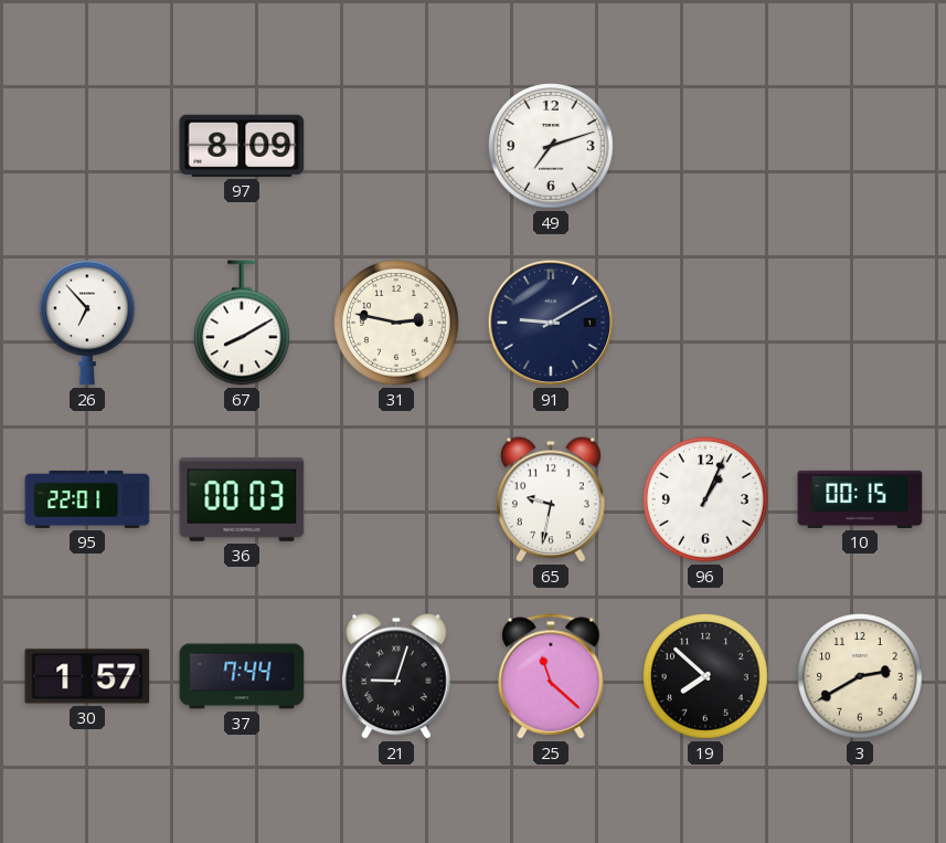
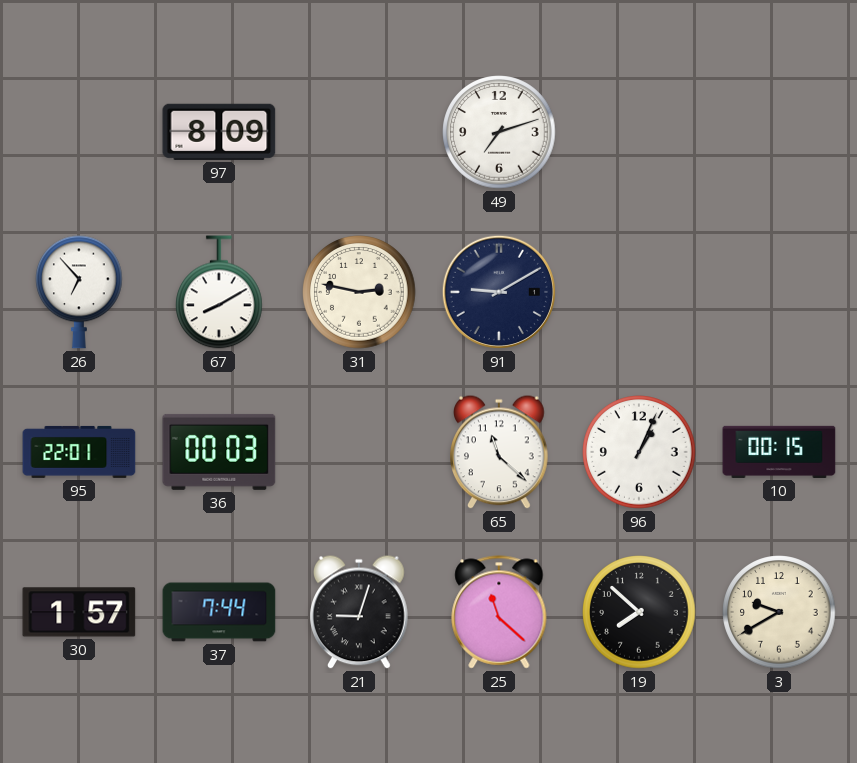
65: 9:32 -> 11:22
3: 2:40 -> 9:40
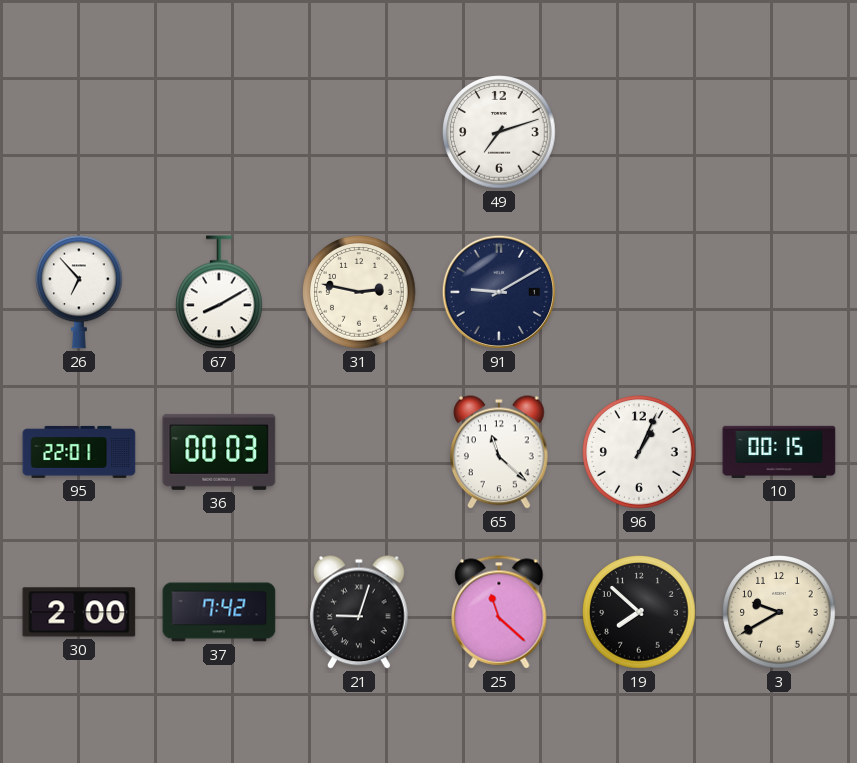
97: 8:09 -> none
30: 1:57 -> 2:00
37: 7:44 -> 7:42
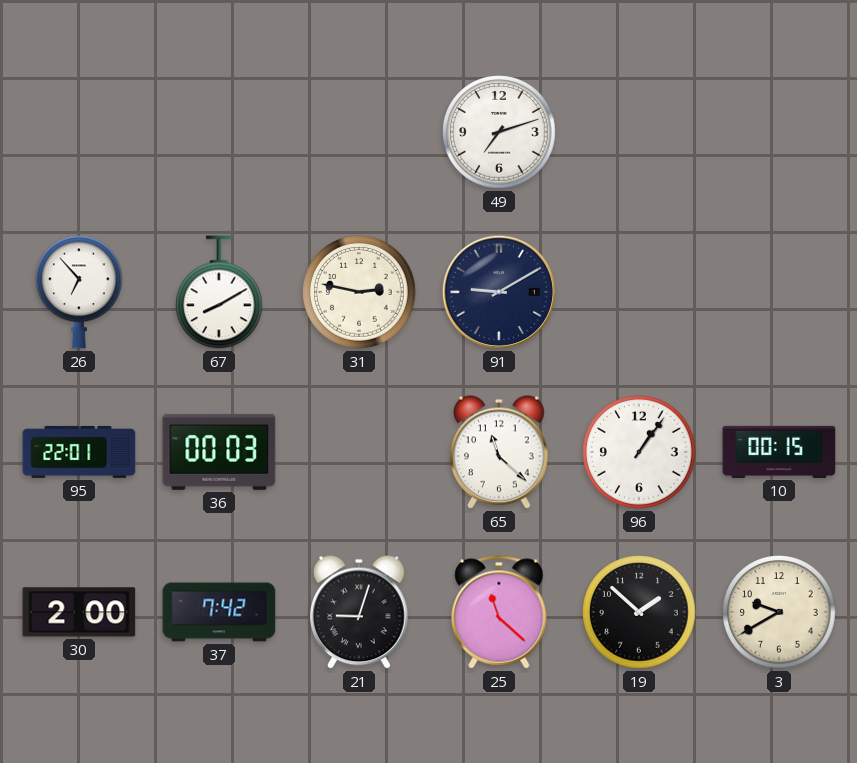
96: 1:04 -> 1:06
19: 7:52 -> 1:52
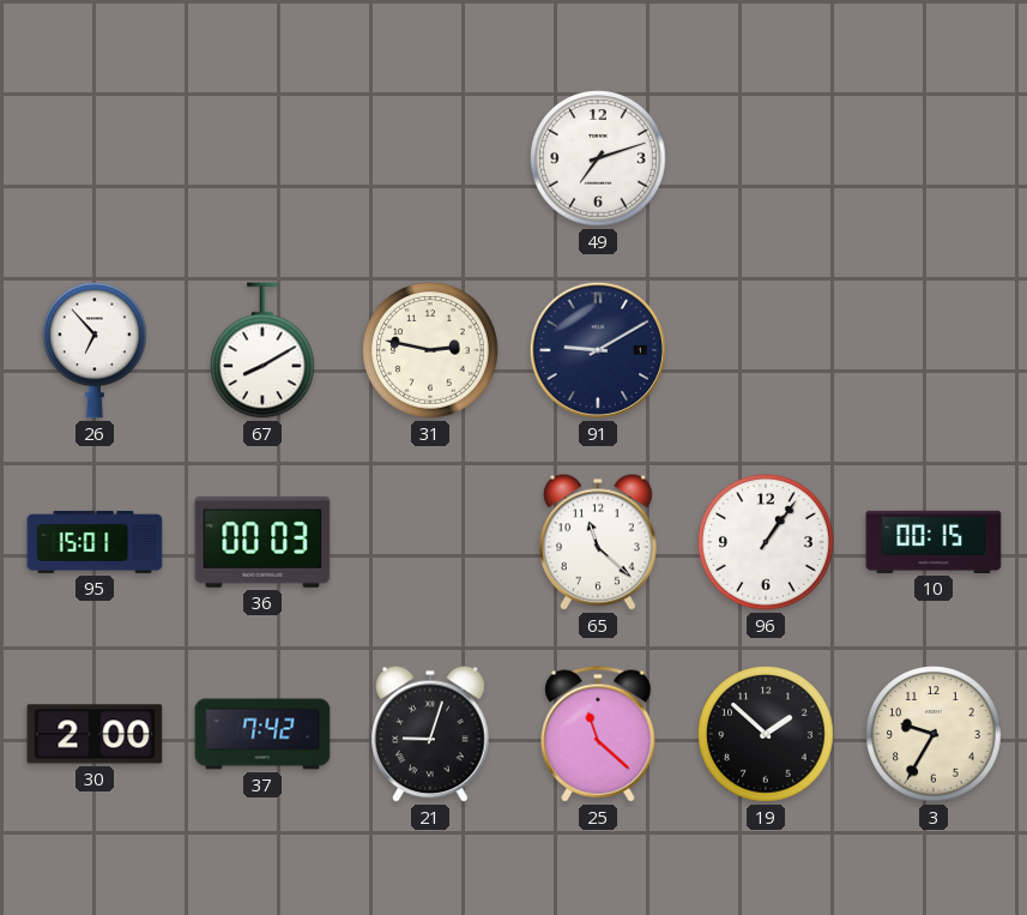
95: 22:01 -> 15:01
3: 9:40 -> 9:35
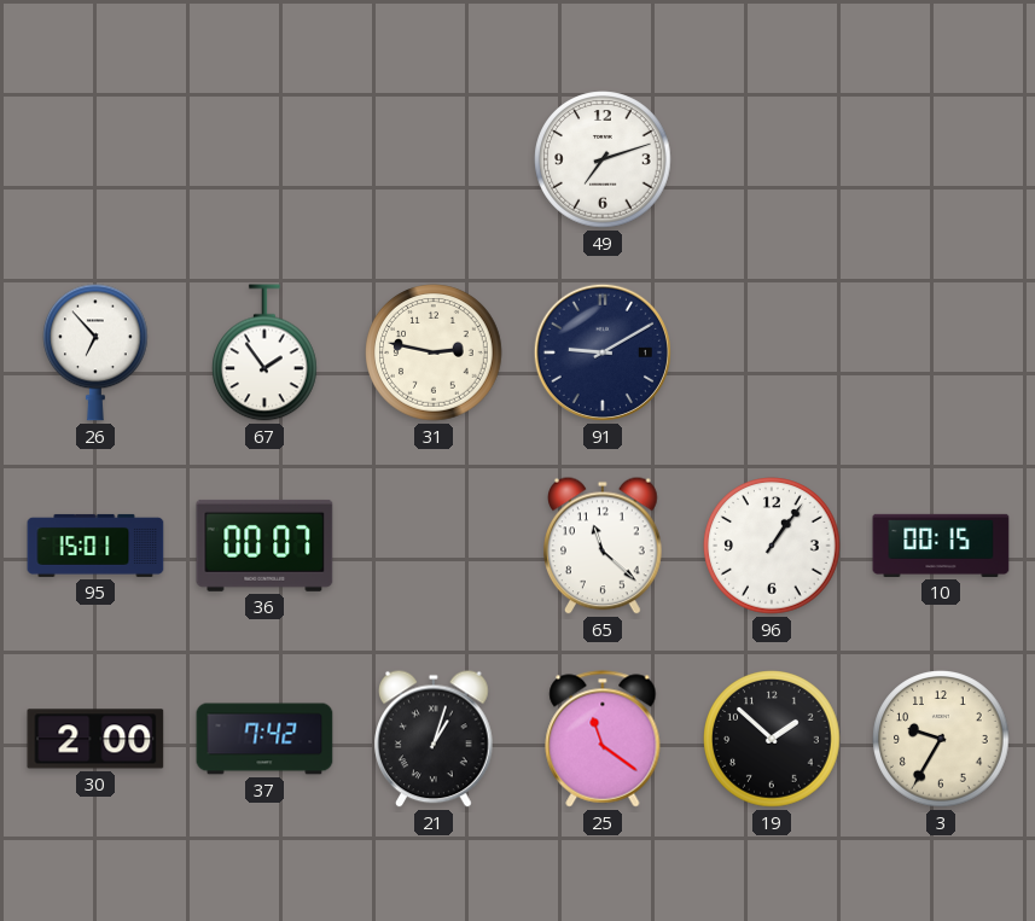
67: 8:10 -> 1:54
36: 00:03 -> 00:07
21: 9:03 -> 1:03
25: 11:22 -> 11:21
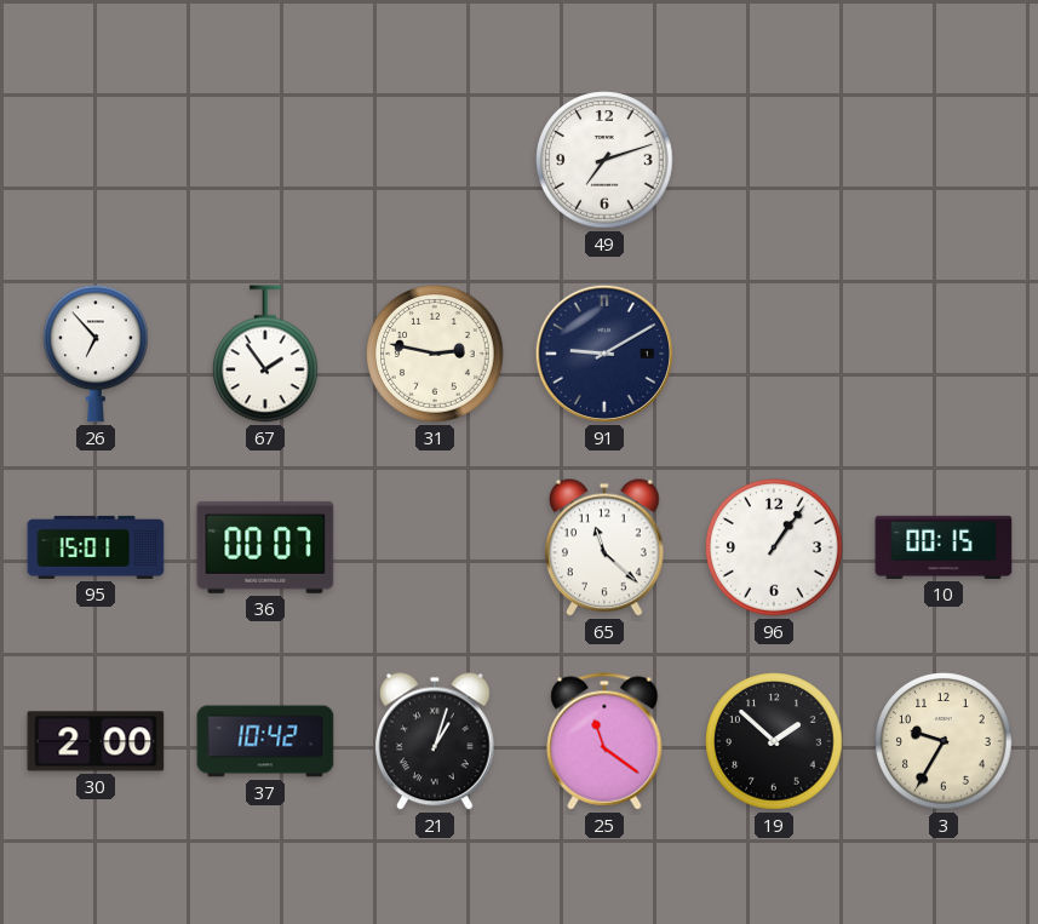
37: 7:42 -> 10:42
